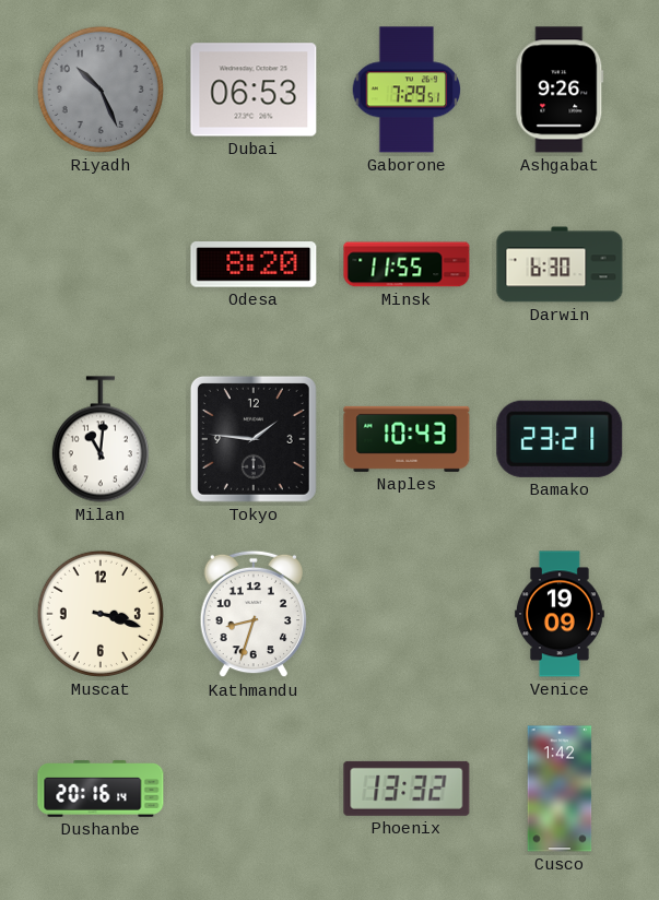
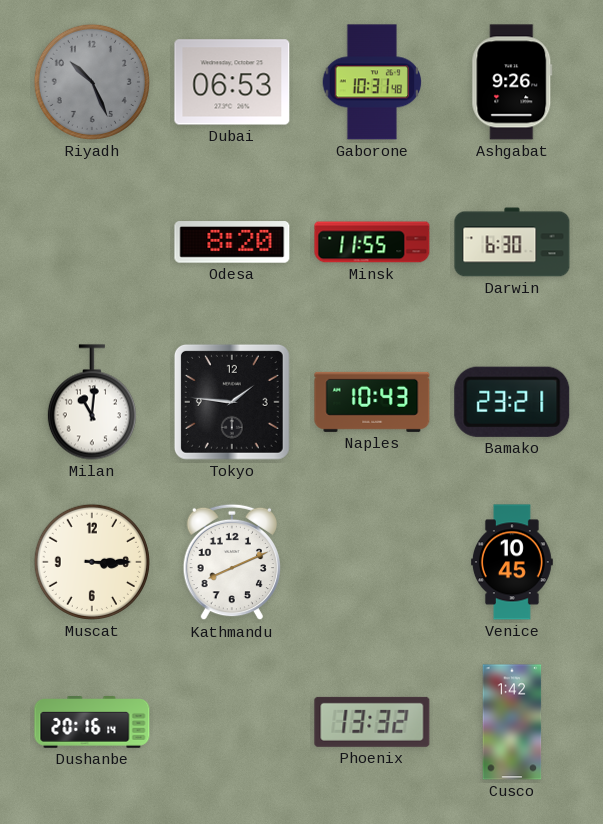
Gaborone: 7:29 -> 10:31
Muscat: 3:18 -> 3:15
Kathmandu: 8:33 -> 8:11
Venice: 19:09 -> 10:45
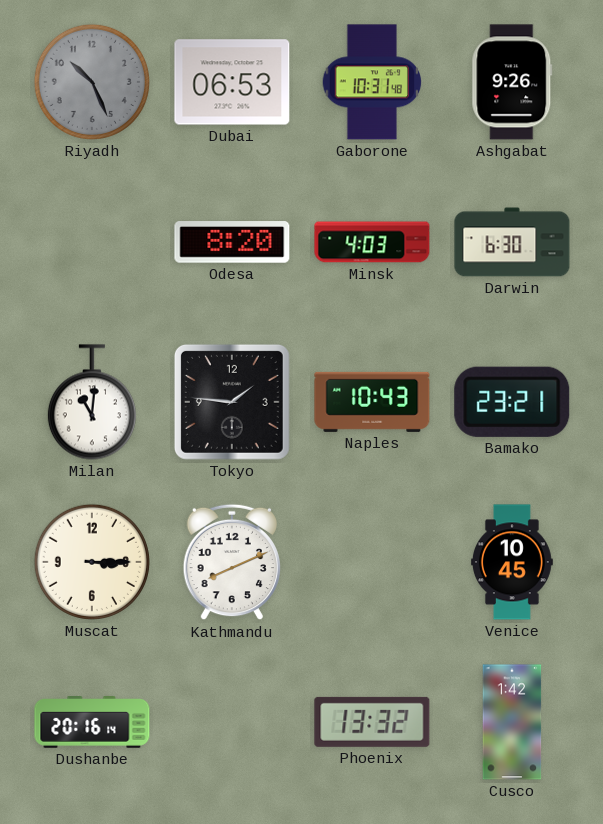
Minsk: 11:55 -> 4:03
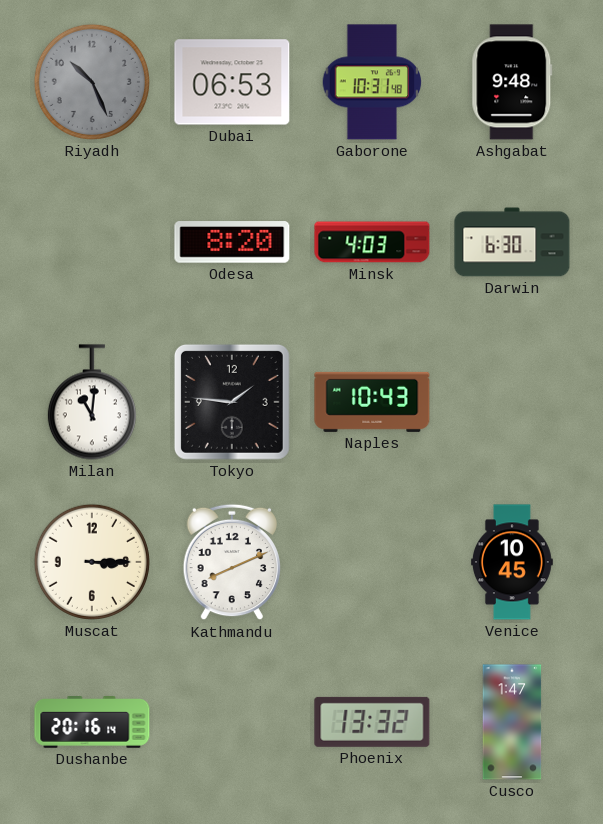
Ashgabat: 9:26 -> 9:48
Bamako: 23:21 -> none
Cusco: 1:42 -> 1:47
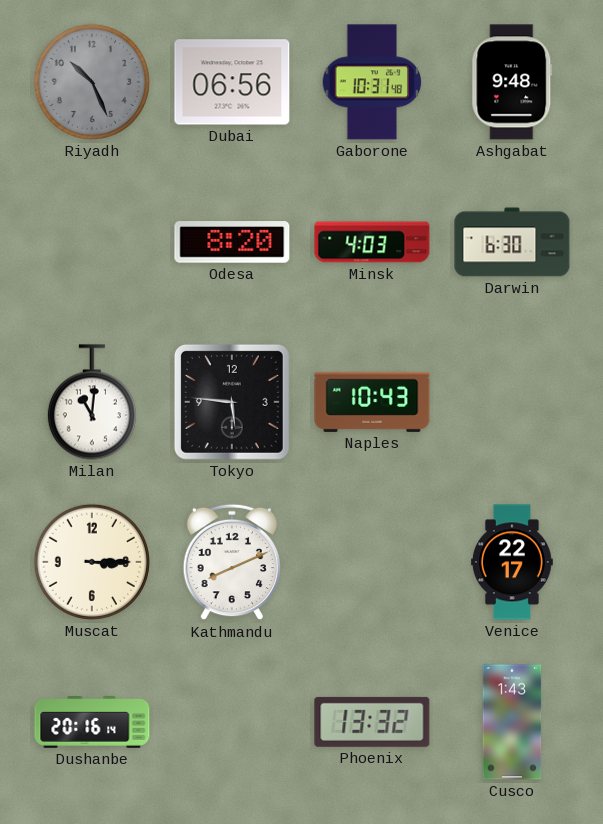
Dubai: 06:53 -> 06:56
Tokyo: 1:46 -> 5:46
Venice: 10:45 -> 22:17
Cusco: 1:47 -> 1:43
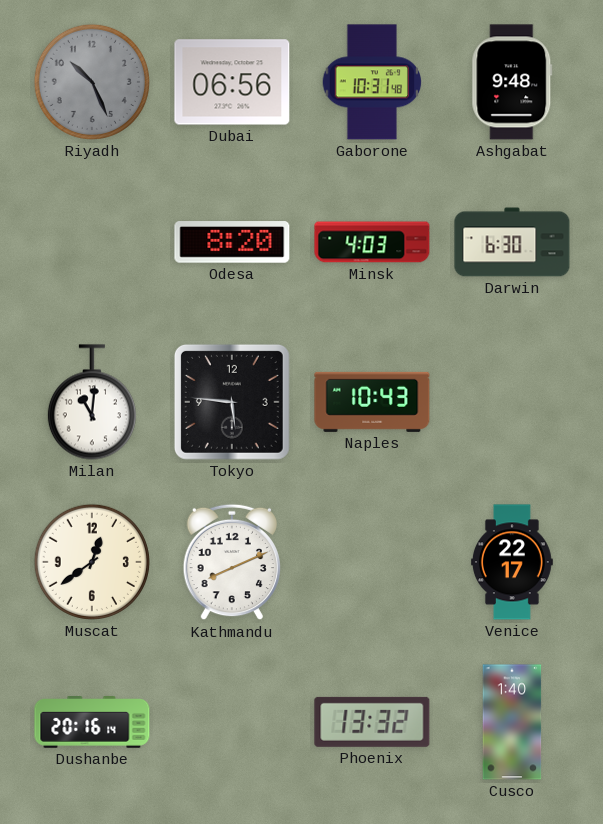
Muscat: 3:15 -> 12:39
Cusco: 1:43 -> 1:40
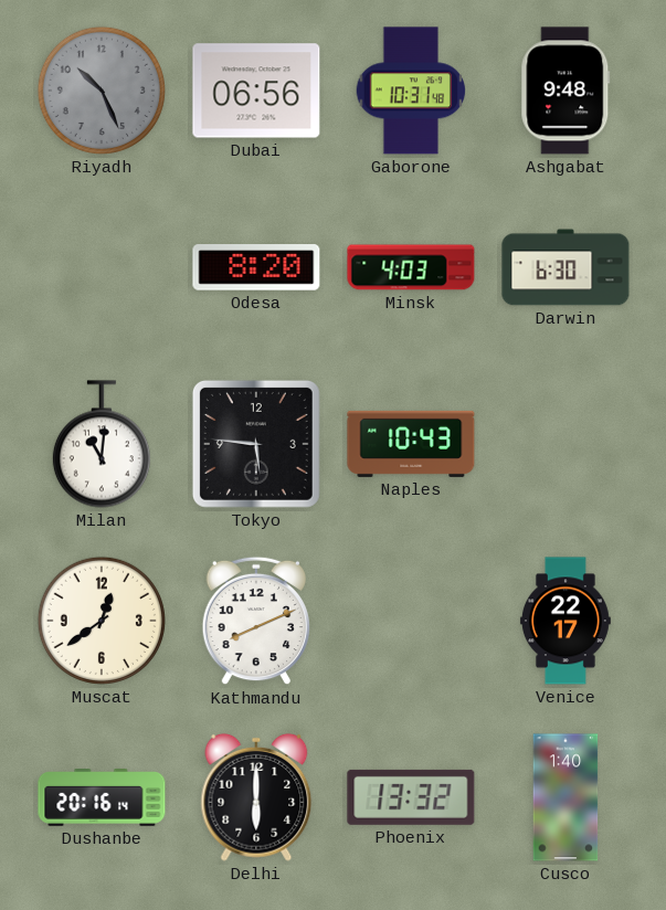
Delhi: none -> 6:00
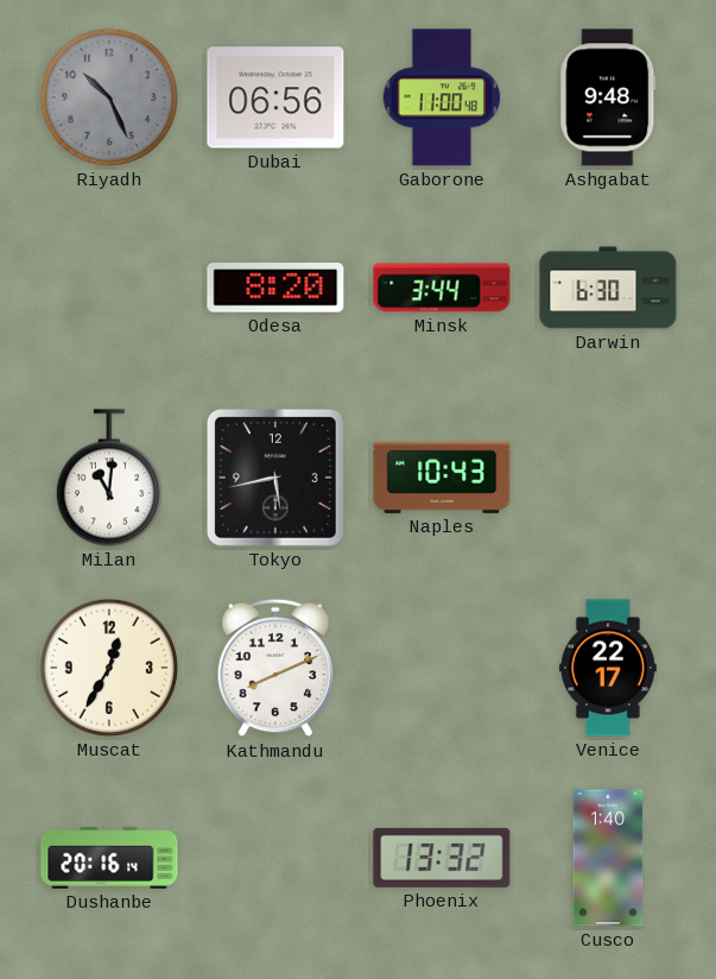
Gaborone: 10:31 -> 11:00
Minsk: 4:03 -> 3:44
Tokyo: 5:46 -> 5:43
Muscat: 12:39 -> 12:35
Delhi: 6:00 -> none
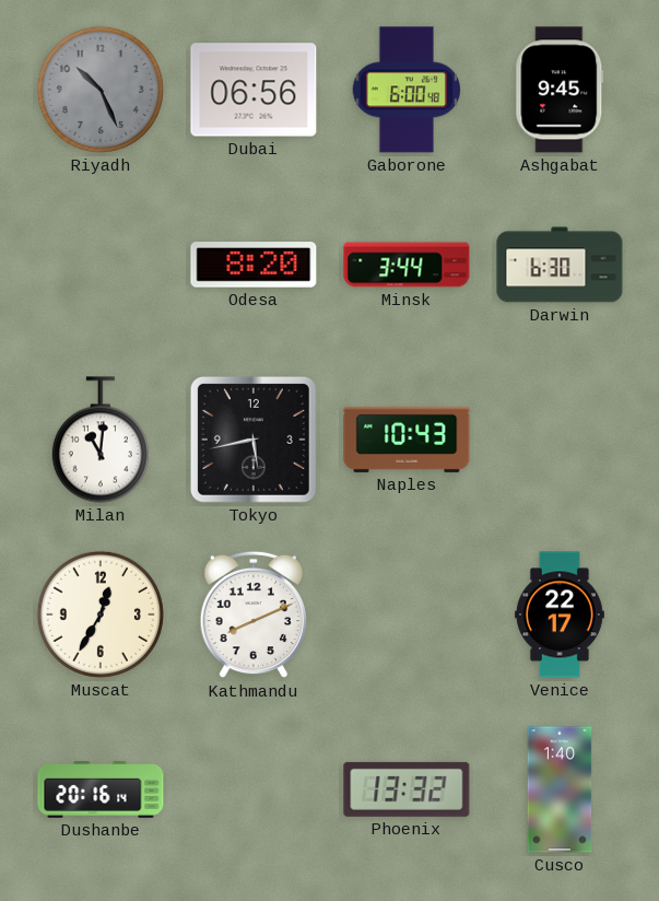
Gaborone: 11:00 -> 6:00
Ashgabat: 9:48 -> 9:45
